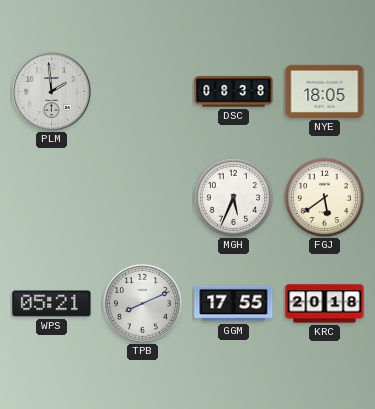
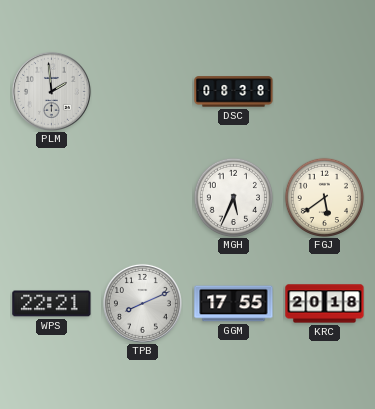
NYE: 18:05 -> none
WPS: 05:21 -> 22:21
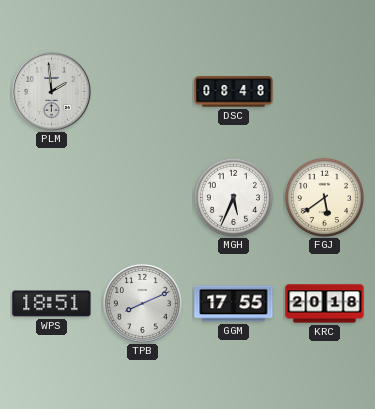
DSC: 08:38 -> 08:48
WPS: 22:21 -> 18:51
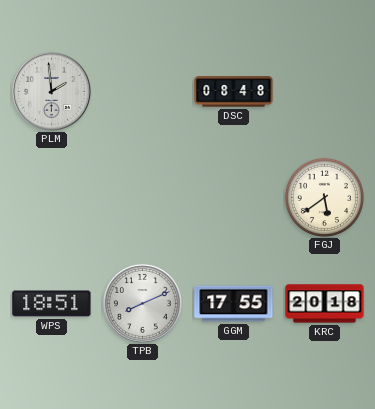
MGH: 5:34 -> none
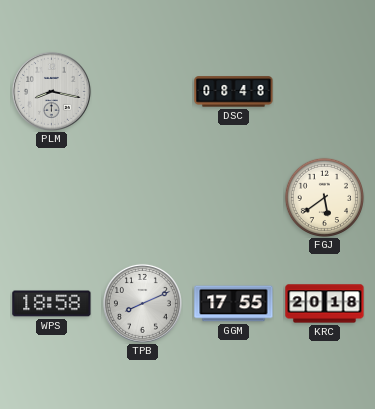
PLM: 1:59 -> 8:17
WPS: 18:51 -> 18:58
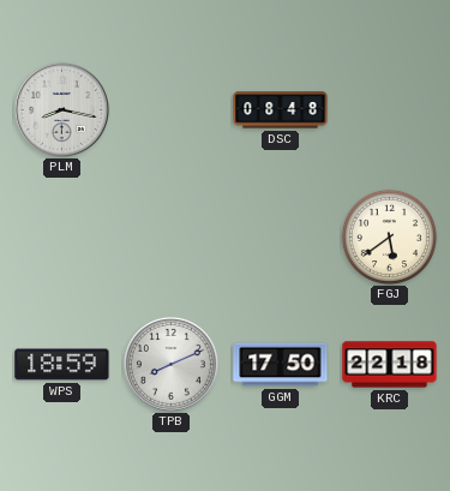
WPS: 18:58 -> 18:59
GGM: 17:55 -> 17:50
KRC: 20:18 -> 22:18
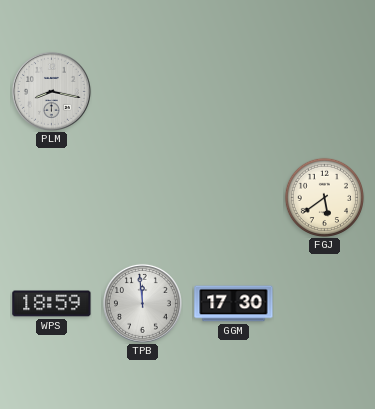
DSC: 08:48 -> none
TPB: 8:11 -> 11:59
GGM: 17:50 -> 17:30
KRC: 22:18 -> none
